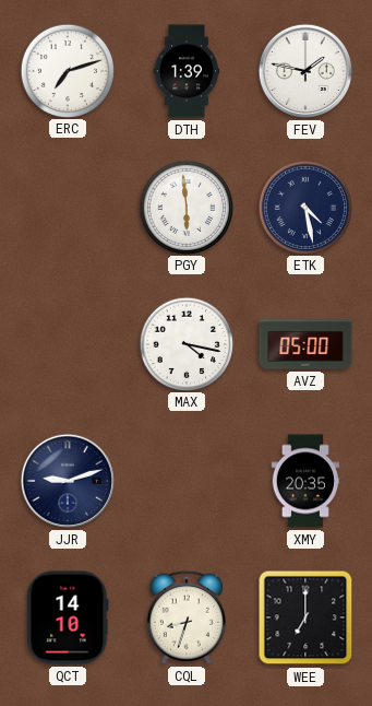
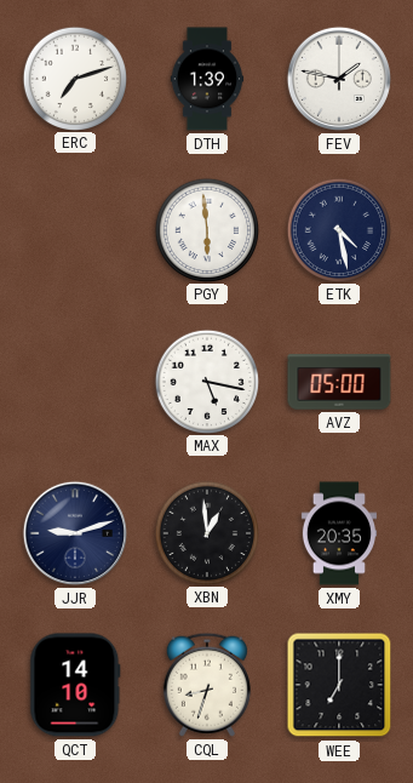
MAX: 4:17 -> 5:17
XBN: none -> 12:59
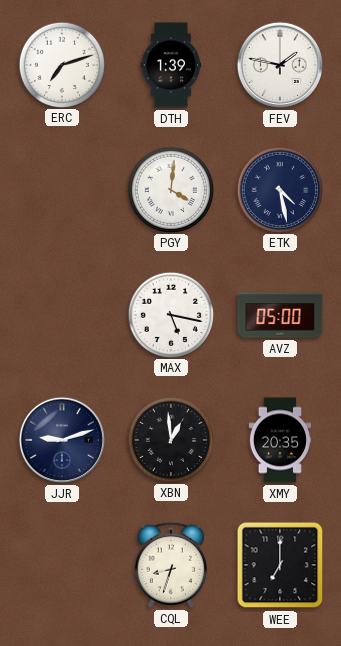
PGY: 5:59 -> 4:01
QCT: 14:10 -> none
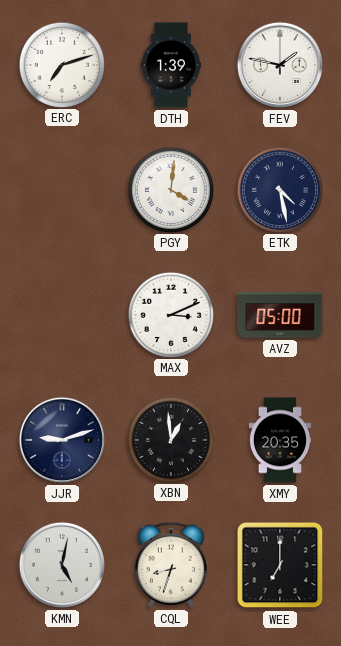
MAX: 5:17 -> 3:11
KMN: none -> 5:02
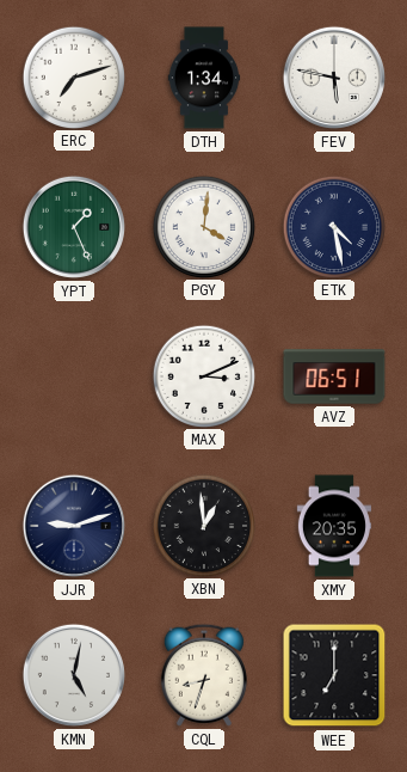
DTH: 1:39 -> 1:34
FEV: 1:47 -> 5:47
YPT: none -> 1:26
AVZ: 05:00 -> 06:51
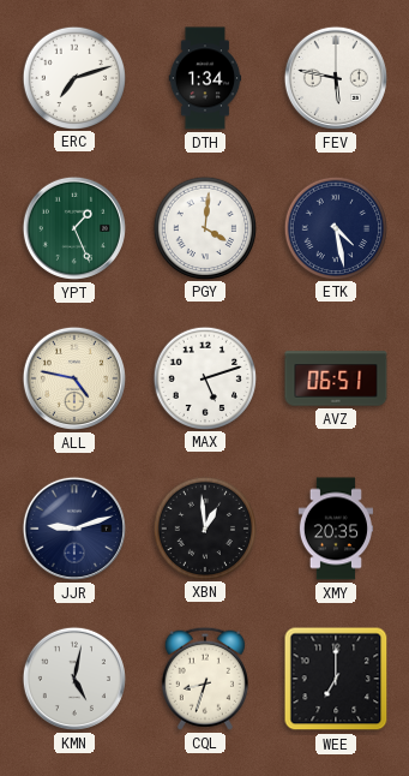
ALL: none -> 4:47
MAX: 3:11 -> 5:12
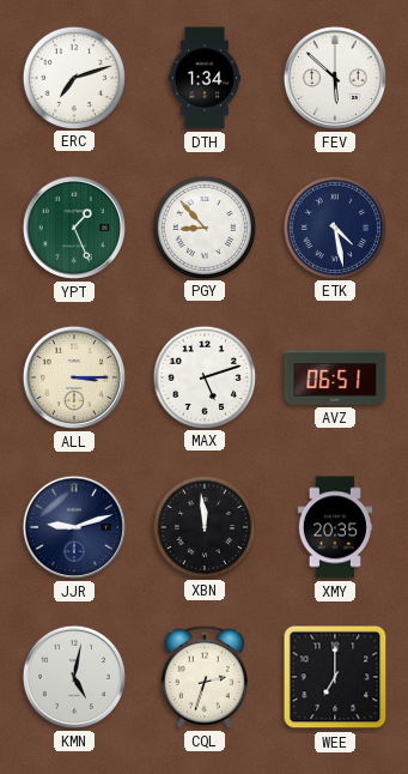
FEV: 5:47 -> 5:52
PGY: 4:01 -> 8:53
ALL: 4:47 -> 3:15
XBN: 12:59 -> 11:59
CQL: 8:33 -> 2:33
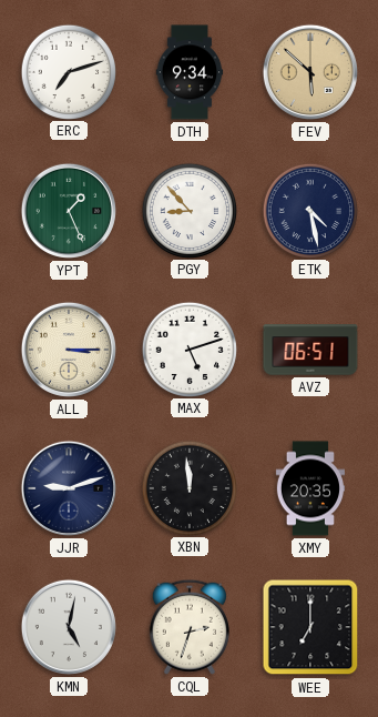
DTH: 1:34 -> 9:34
FEV dial: white -> champagne
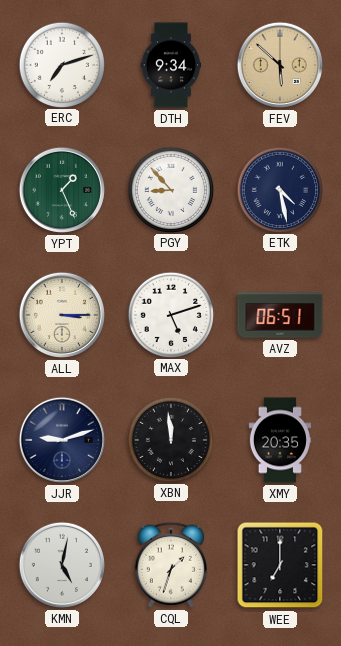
CQL: 2:33 -> 1:33
